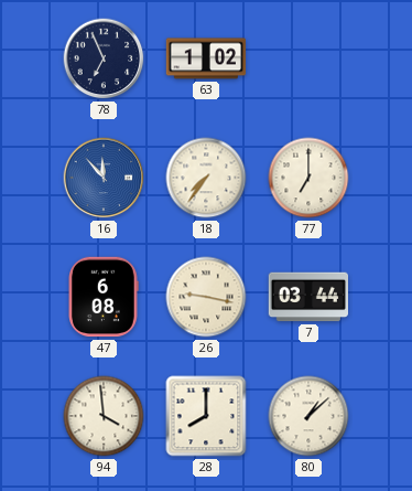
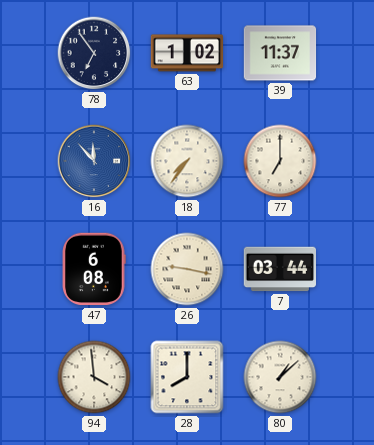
78: 6:56 -> 6:54
39: none -> 11:37
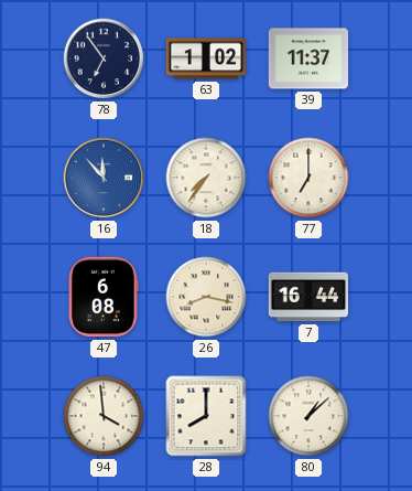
26: 9:17 -> 8:17
7: 03:44 -> 16:44
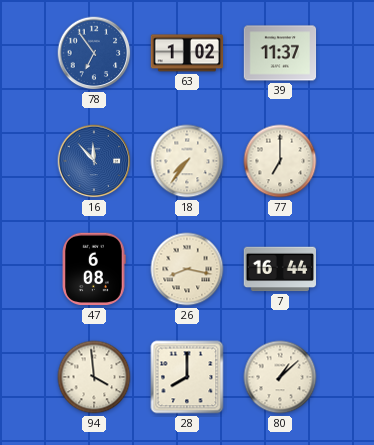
78 dial: navy -> blue
